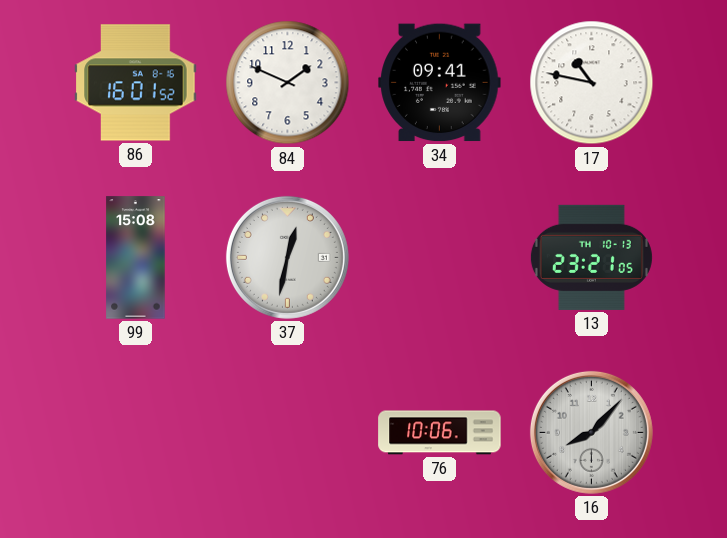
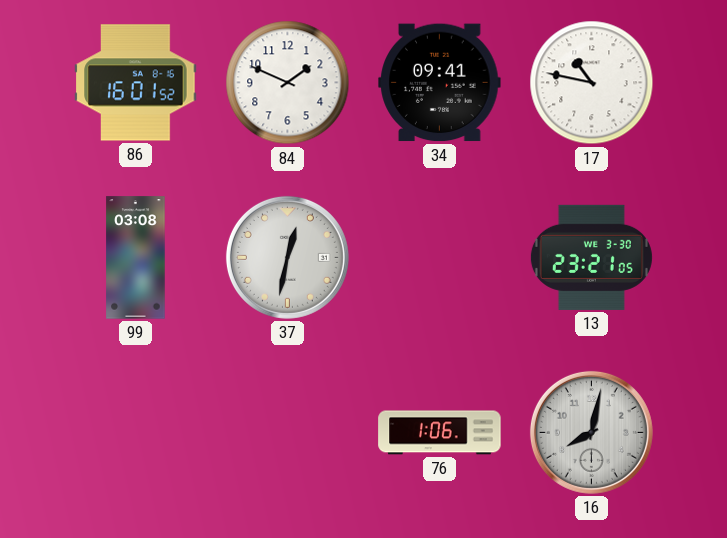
99: 15:08 -> 03:08
13 date: TH 10-13 -> WE 3-30
76: 10:06 -> 1:06
16: 8:07 -> 8:02
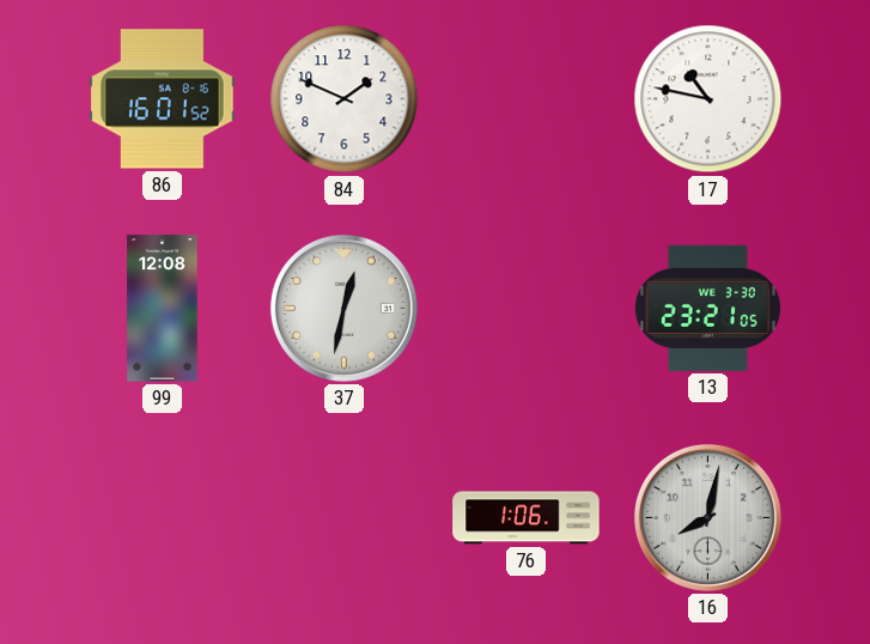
34: 09:41 -> none
99: 03:08 -> 12:08
